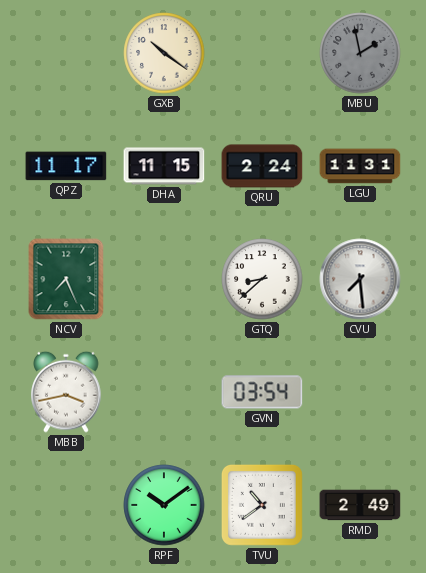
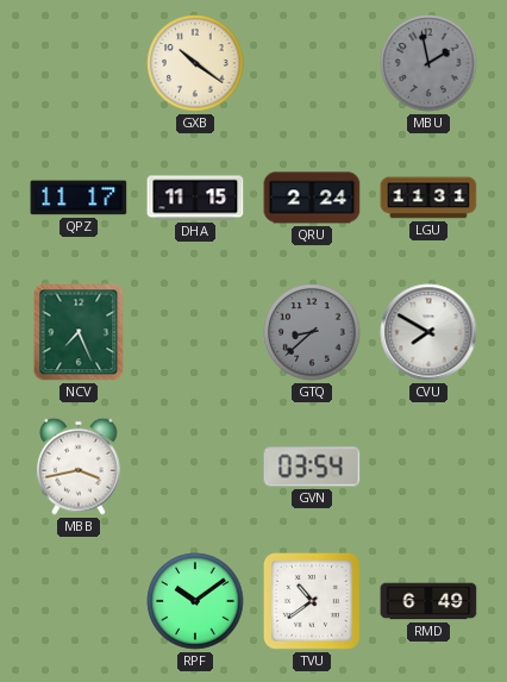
GTQ dial: white -> grey
CVU: 7:29 -> 7:50
RMD: 2:49 -> 6:49
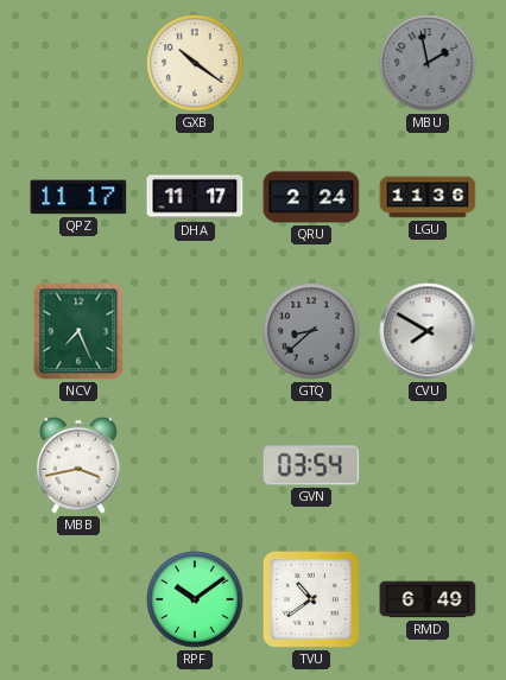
DHA: 11:15 -> 11:17
LGU: 11:31 -> 11:36
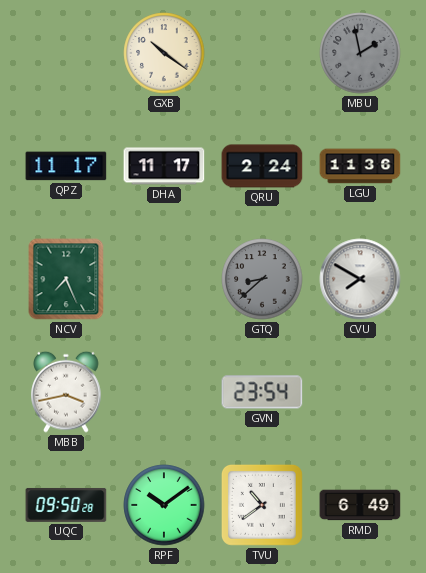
GVN: 03:54 -> 23:54
UQC: none -> 09:50
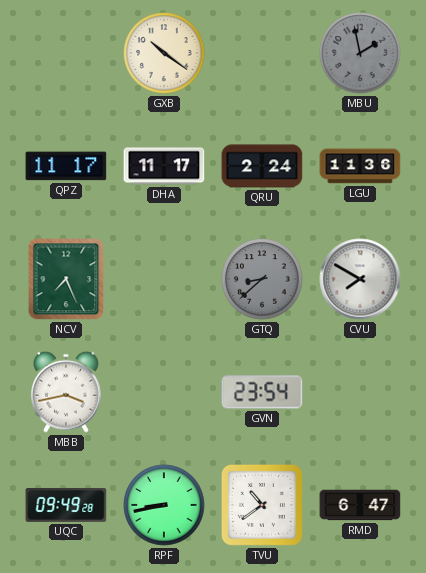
UQC: 09:50 -> 09:49
RPF: 10:09 -> 8:43
RMD: 6:49 -> 6:47
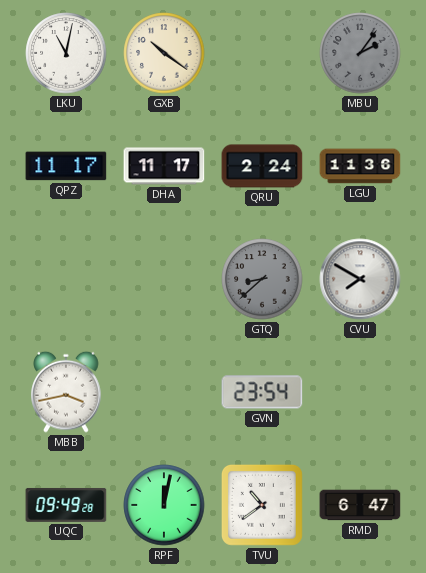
LKU: none -> 11:02
MBU: 1:58 -> 2:06
NCV: 7:26 -> none
RPF: 8:43 -> 12:02
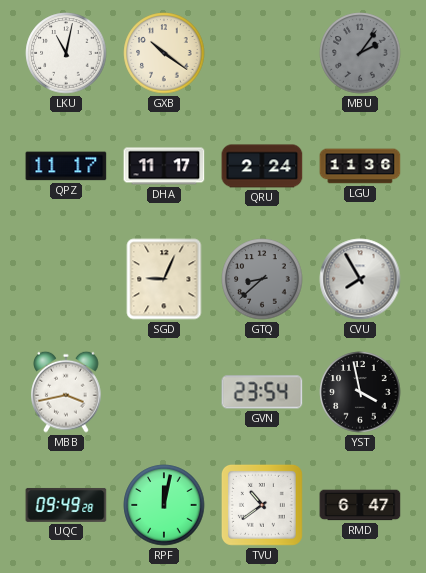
SGD: none -> 9:04
CVU: 7:50 -> 7:55
YST: none -> 3:58
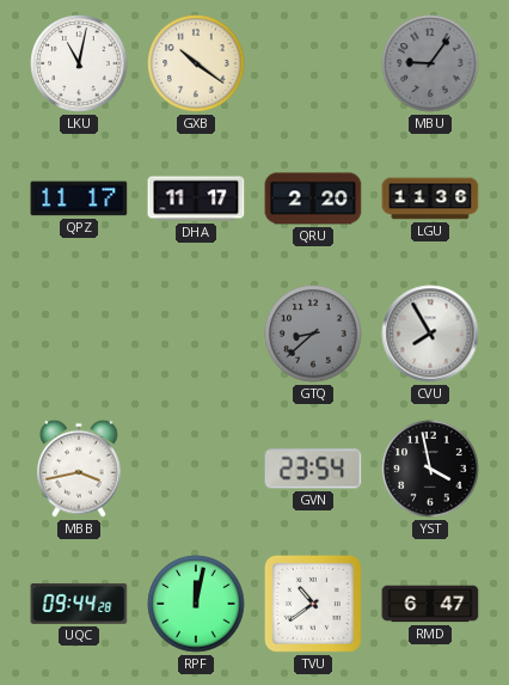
MBU: 2:06 -> 9:06
QRU: 2:24 -> 2:20
SGD: 9:04 -> none
UQC: 09:49 -> 09:44
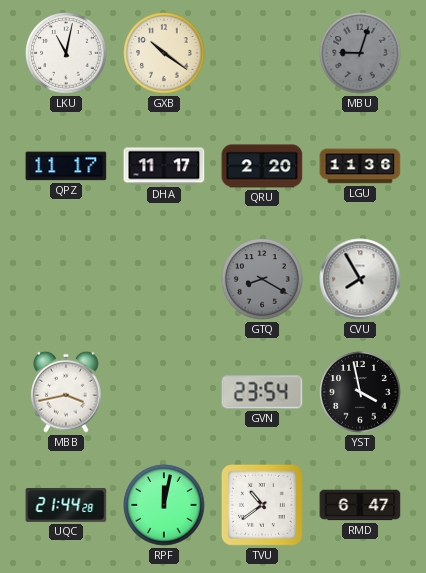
MBU: 9:06 -> 9:03
GTQ: 8:38 -> 8:20
UQC: 09:44 -> 21:44
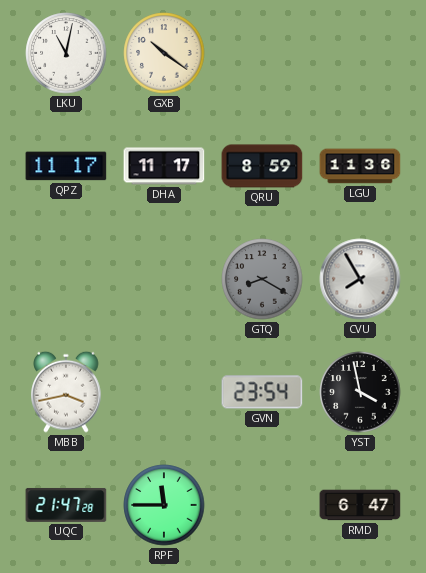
MBU: 9:03 -> none
QRU: 2:20 -> 8:59
UQC: 21:44 -> 21:47
RPF: 12:02 -> 11:45
TVU: 10:39 -> none
